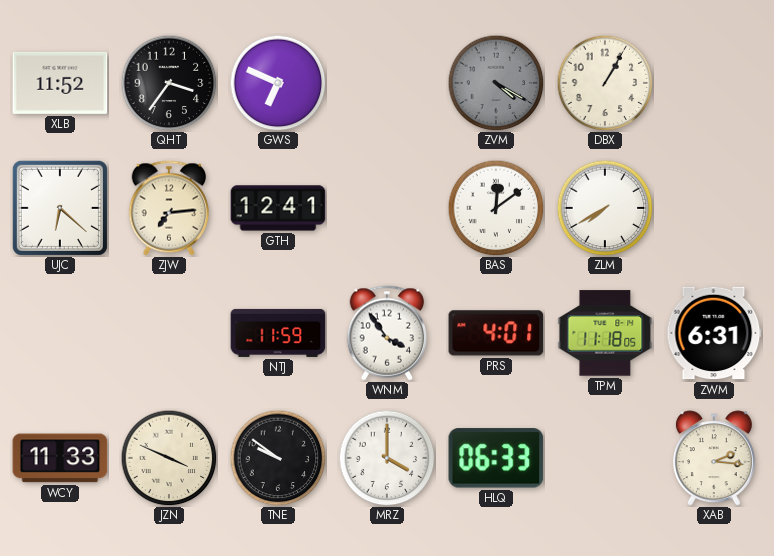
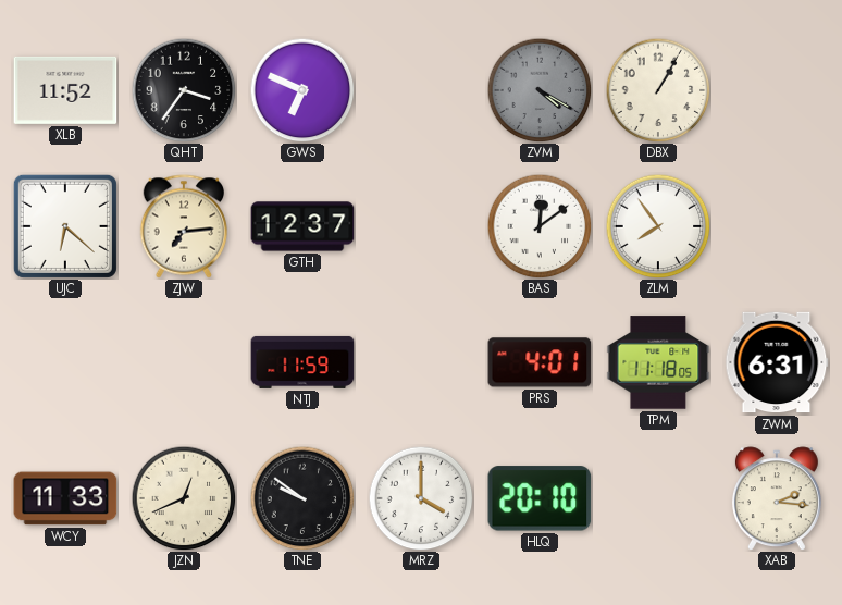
GTH: 12:41 -> 12:37
ZLM: 7:40 -> 7:54
WNM: 3:54 -> none
JZN: 3:49 -> 12:41
HLQ: 06:33 -> 20:10
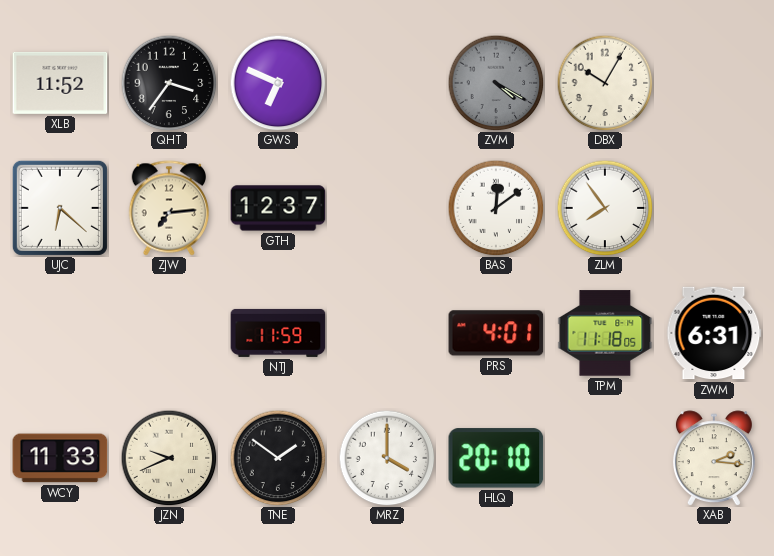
DBX: 1:05 -> 10:05
JZN: 12:41 -> 9:41
TNE: 9:51 -> 1:51
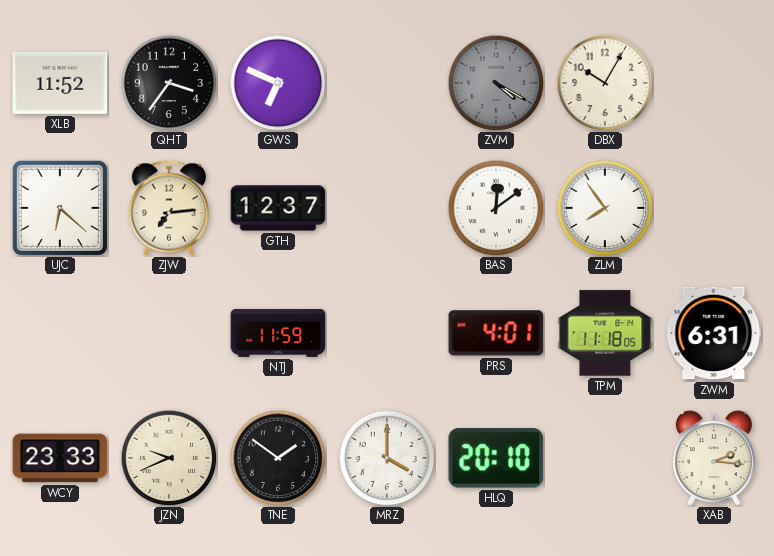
WCY: 11:33 -> 23:33
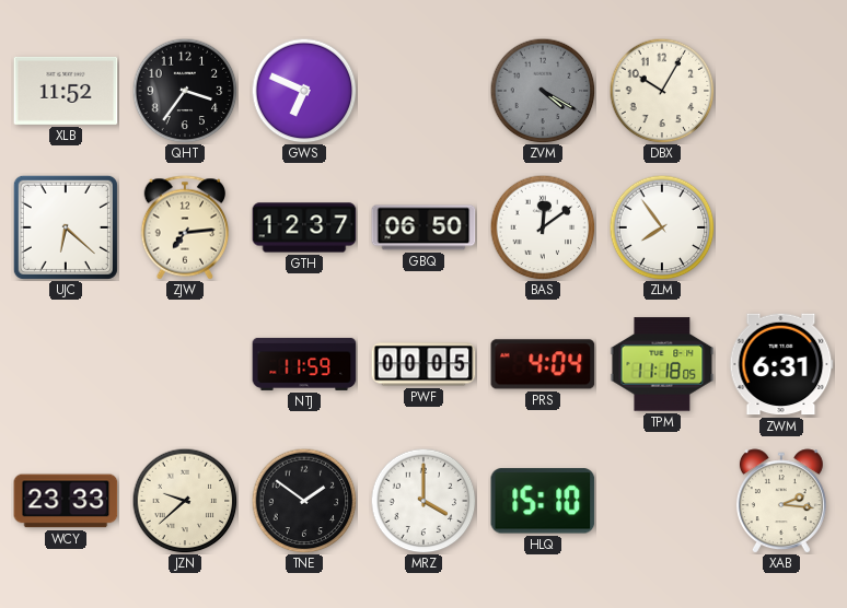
GBQ: none -> 06:50
PWF: none -> 00:05
PRS: 4:01 -> 4:04
JZN: 9:41 -> 9:38
HLQ: 20:10 -> 15:10
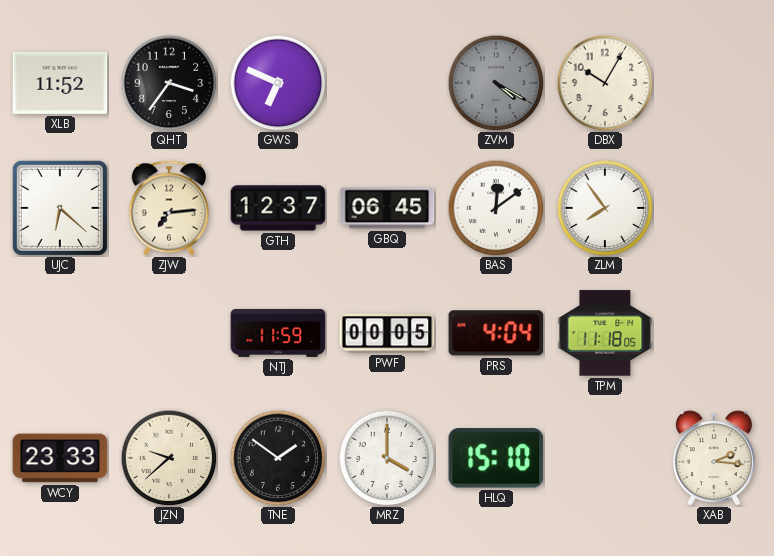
GBQ: 06:50 -> 06:45
ZWM: 6:31 -> none
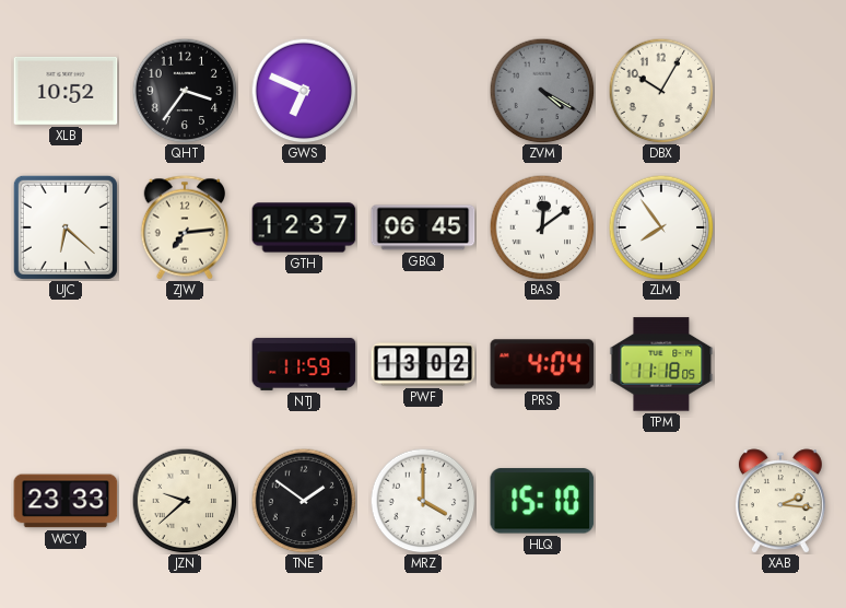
XLB: 11:52 -> 10:52
PWF: 00:05 -> 13:02
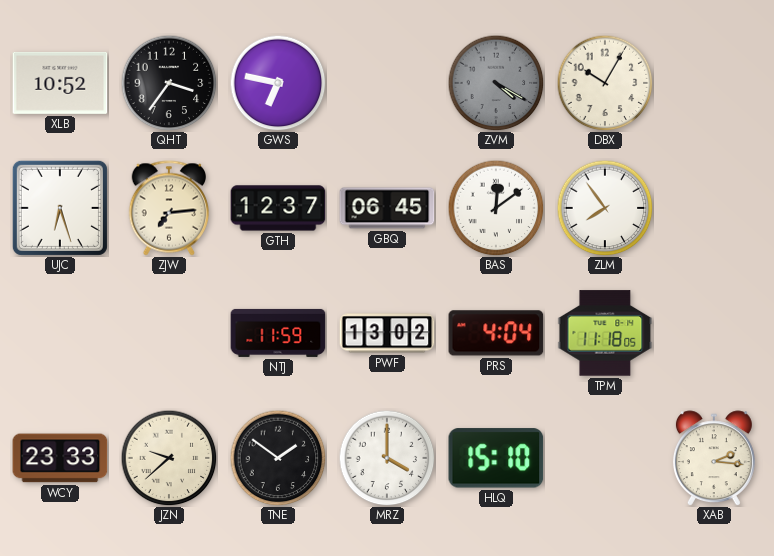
GWS: 6:49 -> 6:47
UJC: 6:22 -> 6:27
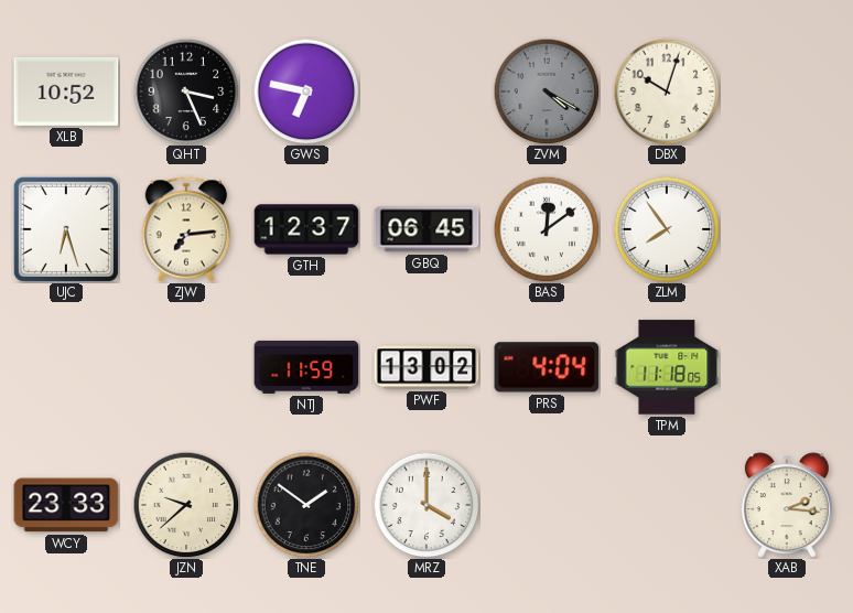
QHT: 3:36 -> 3:26
DBX: 10:05 -> 10:03
HLQ: 15:10 -> none
